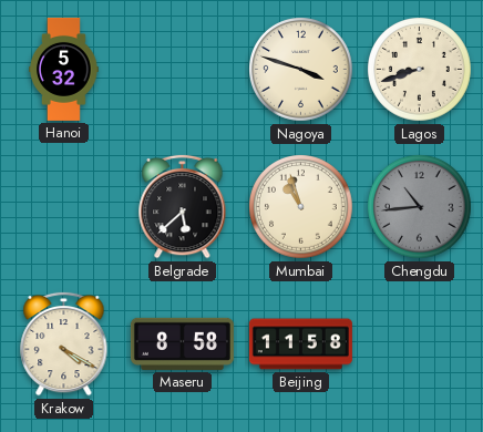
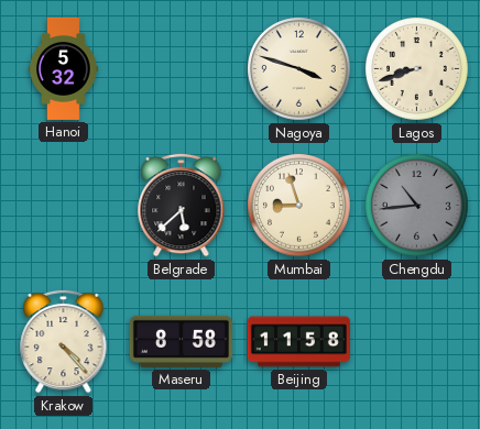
Mumbai: 10:57 -> 8:57
Krakow: 4:20 -> 4:23
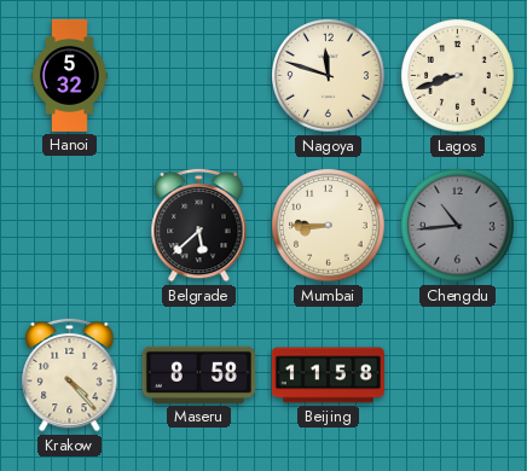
Nagoya: 3:48 -> 11:48
Mumbai: 8:57 -> 8:45
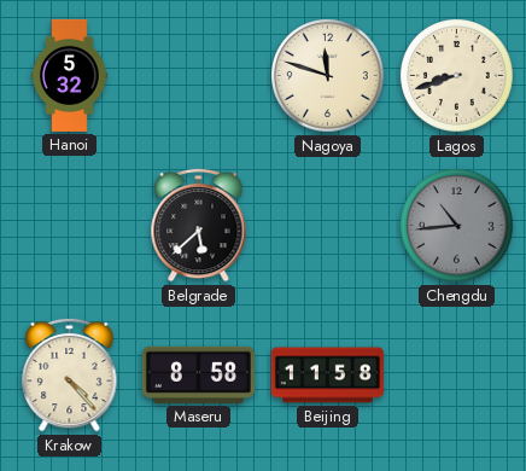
Mumbai: 8:45 -> none
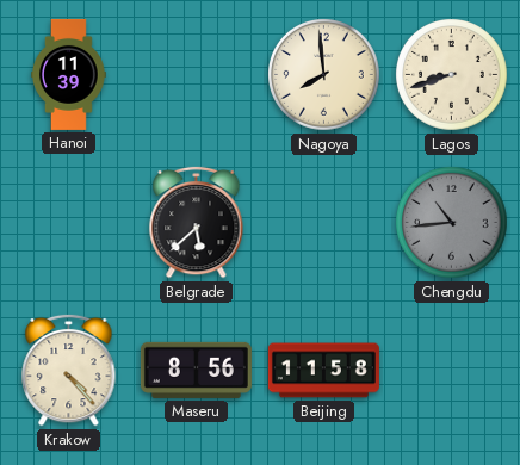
Hanoi: 5:32 -> 11:39
Nagoya: 11:48 -> 7:59
Maseru: 8:58 -> 8:56
